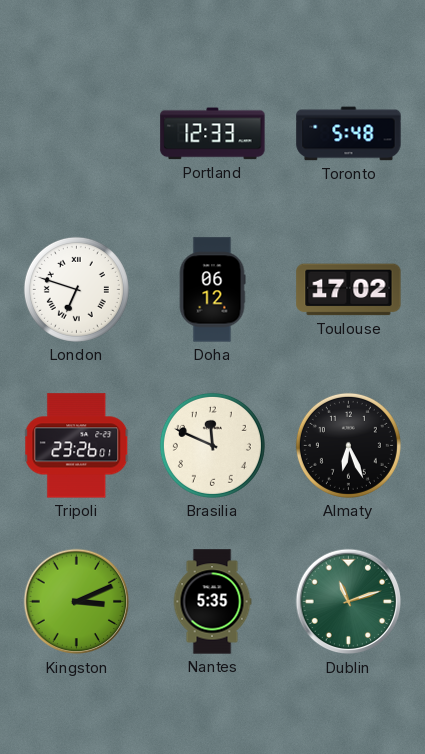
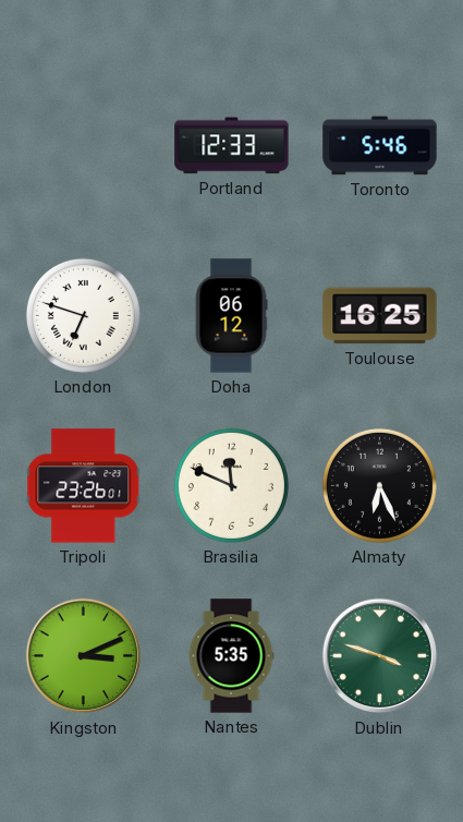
Toronto: 5:48 -> 5:46
Toulouse: 17:02 -> 16:25
Dublin: 11:12 -> 3:48
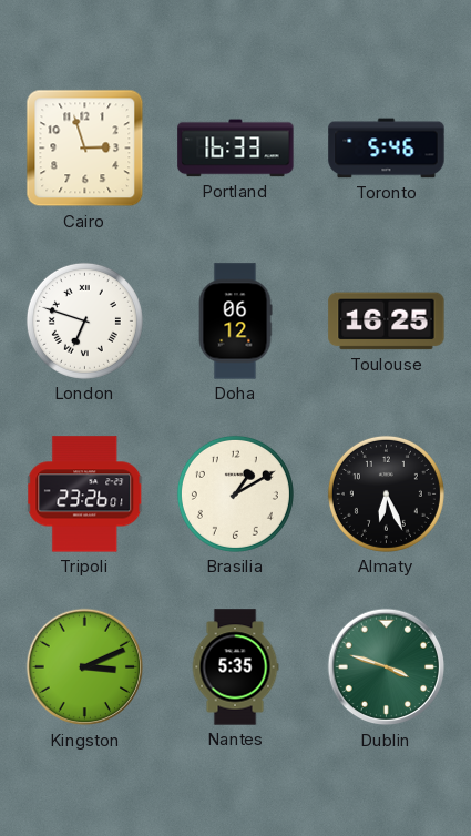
Cairo: none -> 2:57
Portland: 12:33 -> 16:33
Brasilia: 11:49 -> 1:10
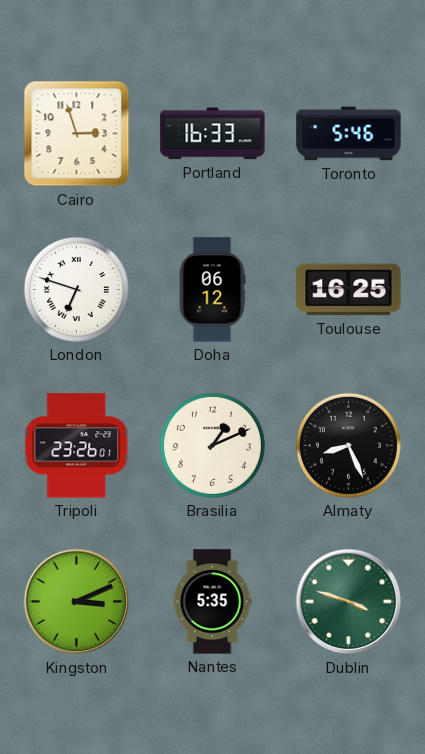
Brasilia: 1:10 -> 1:11
Almaty: 6:26 -> 8:26
